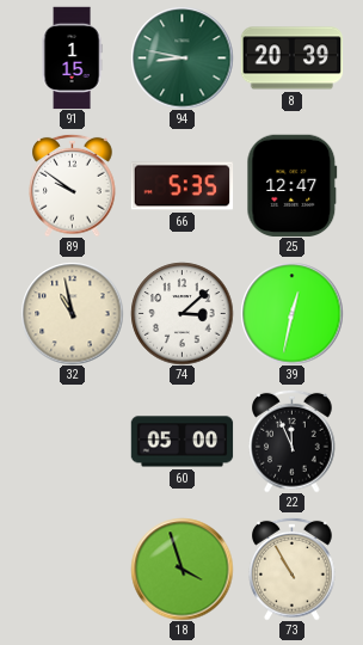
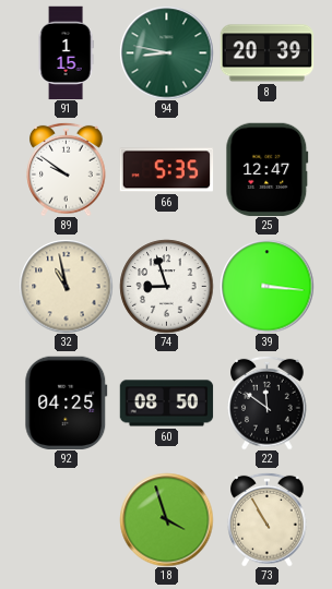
74: 3:08 -> 8:57
39: 12:32 -> 3:16
92: none -> 04:25
60: 05:00 -> 08:50
22: 11:56 -> 11:51
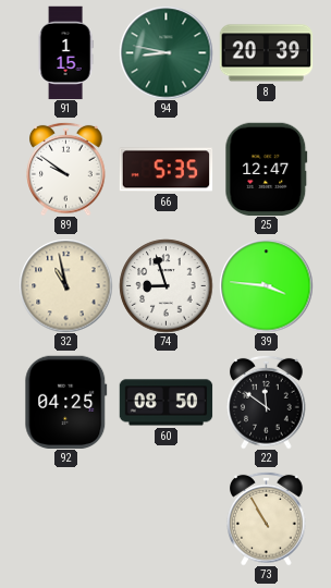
39: 3:16 -> 3:46
18: 3:57 -> none
